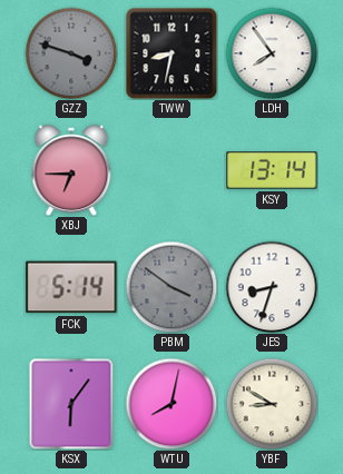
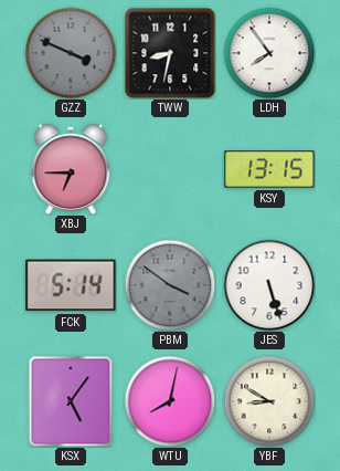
GZZ: 3:48 -> 3:49
KSY: 13:14 -> 13:15
JES: 8:33 -> 5:27
KSX: 6:06 -> 5:06
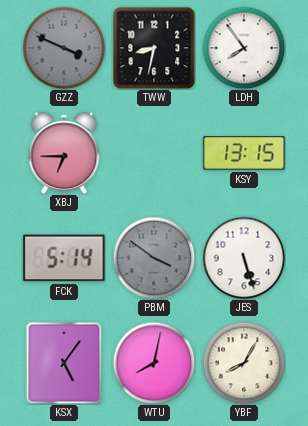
YBF: 8:50 -> 8:05
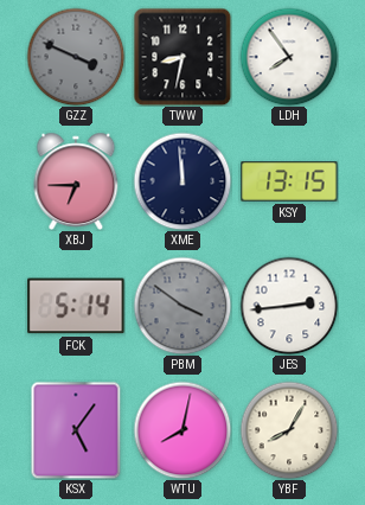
XME: none -> 11:59
JES: 5:27 -> 2:44
